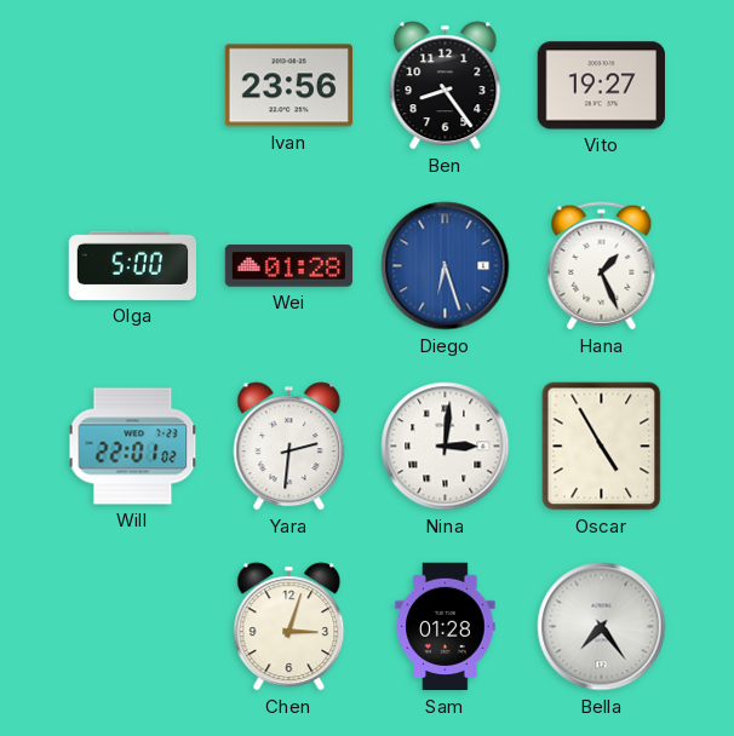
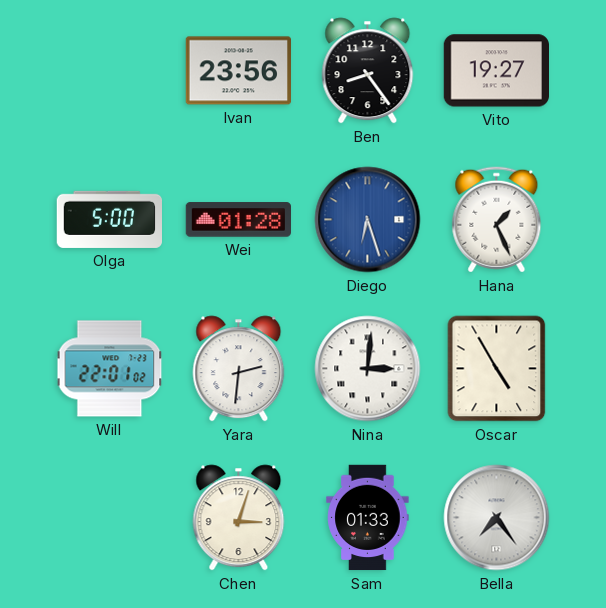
Sam: 01:28 -> 01:33
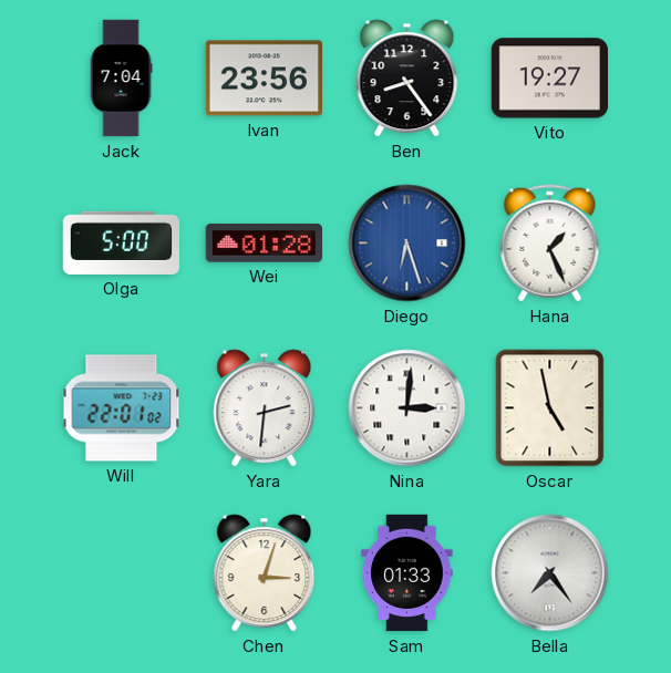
Jack: none -> 7:04
Oscar: 4:55 -> 4:58
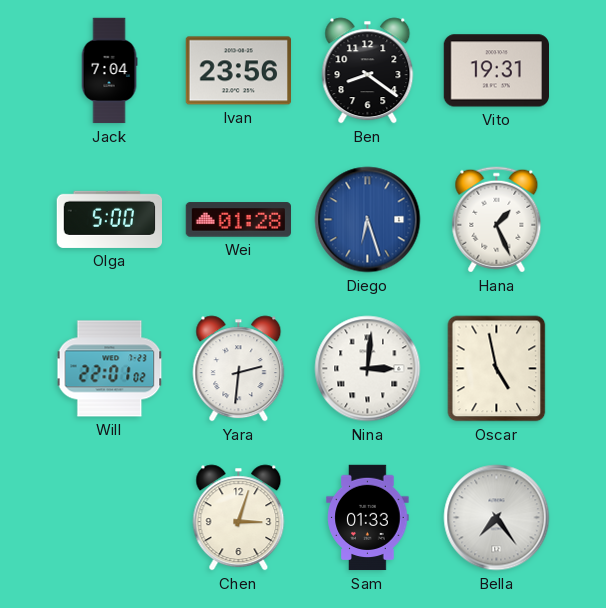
Ben: 8:24 -> 8:21
Vito: 19:27 -> 19:31
